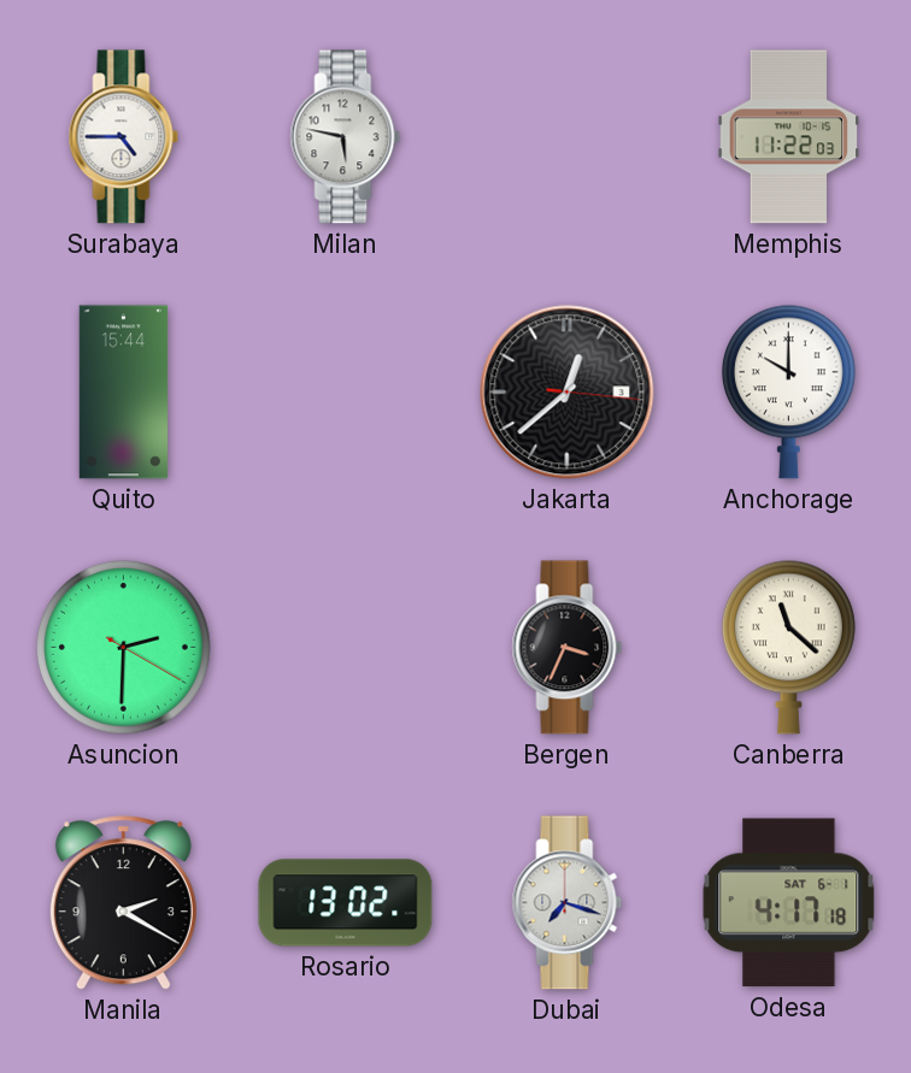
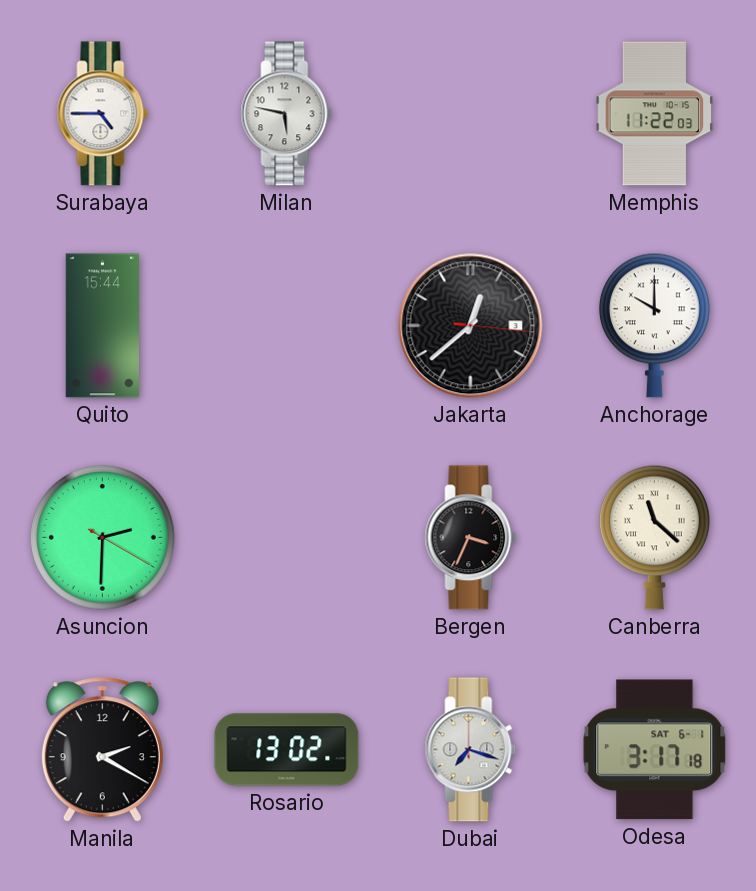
Odesa: 4:17 -> 3:17
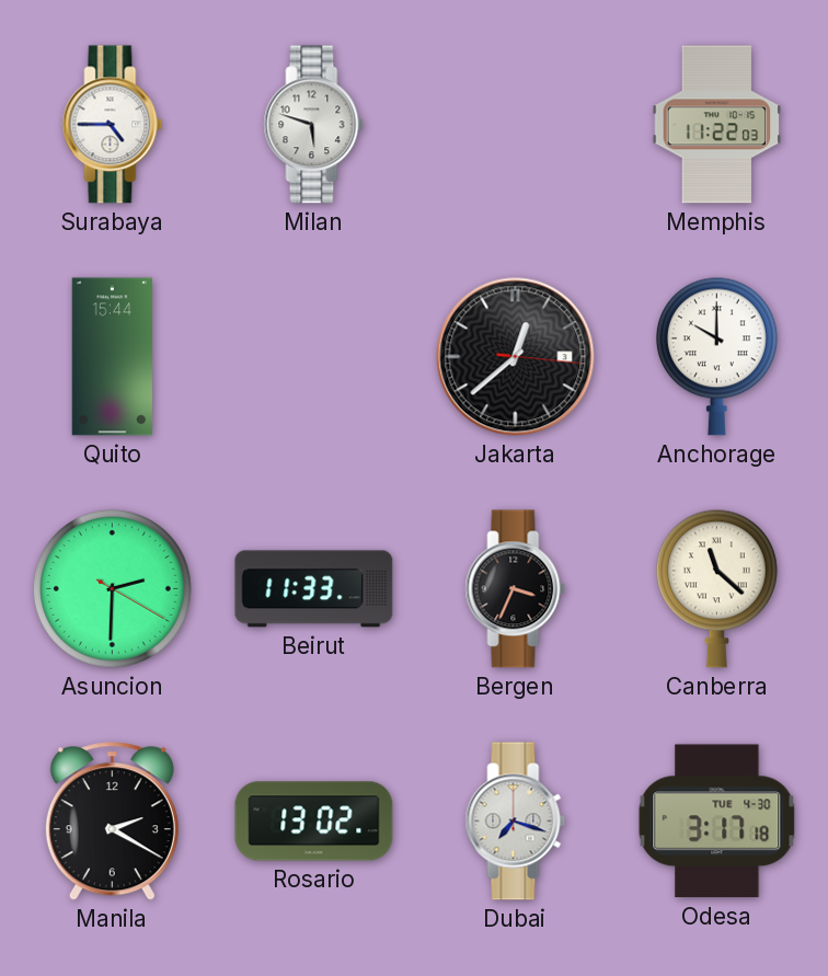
Milan: 5:47 -> 5:48
Beirut: none -> 11:33
Odesa date: SAT 6-1 -> TUE 4-30
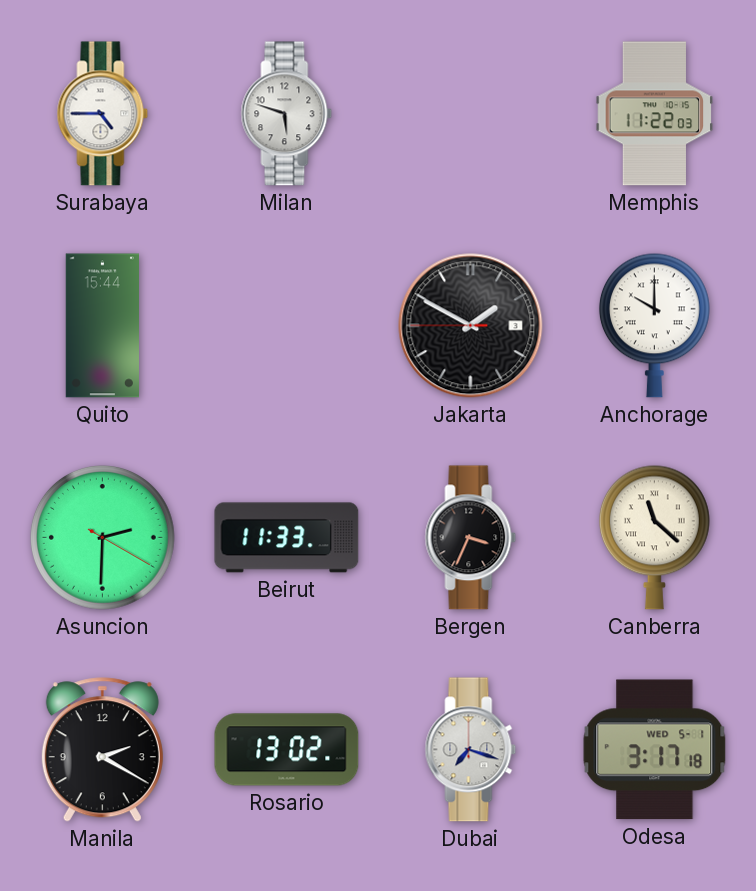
Jakarta: 12:38 -> 1:49
Odesa date: TUE 4-30 -> WED 5-1
